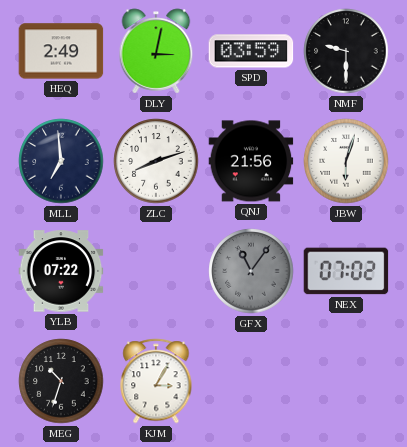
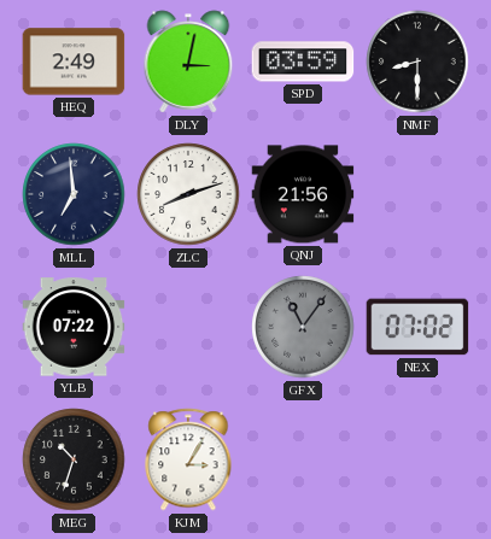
NMF: 9:30 -> 8:30
JBW: 6:03 -> none
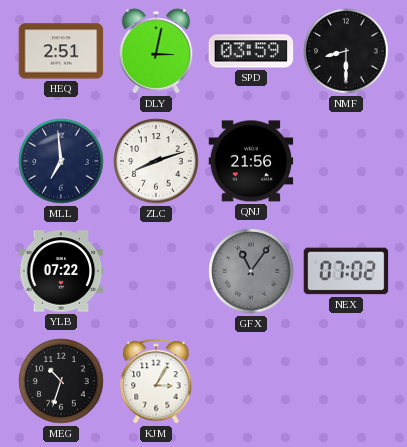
HEQ: 2:49 -> 2:51
